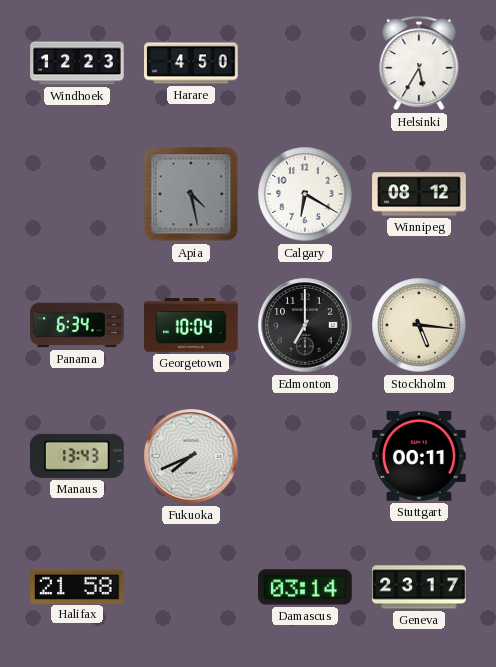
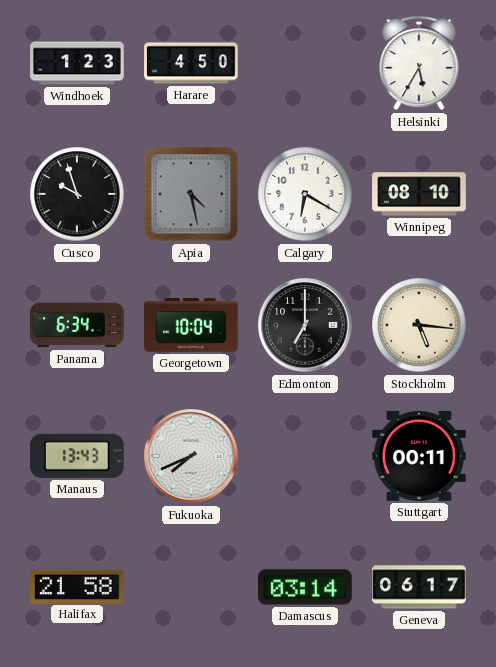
Windhoek: 12:23 -> 1:23
Cusco: none -> 9:57
Winnipeg: 08:12 -> 08:10
Geneva: 23:17 -> 06:17
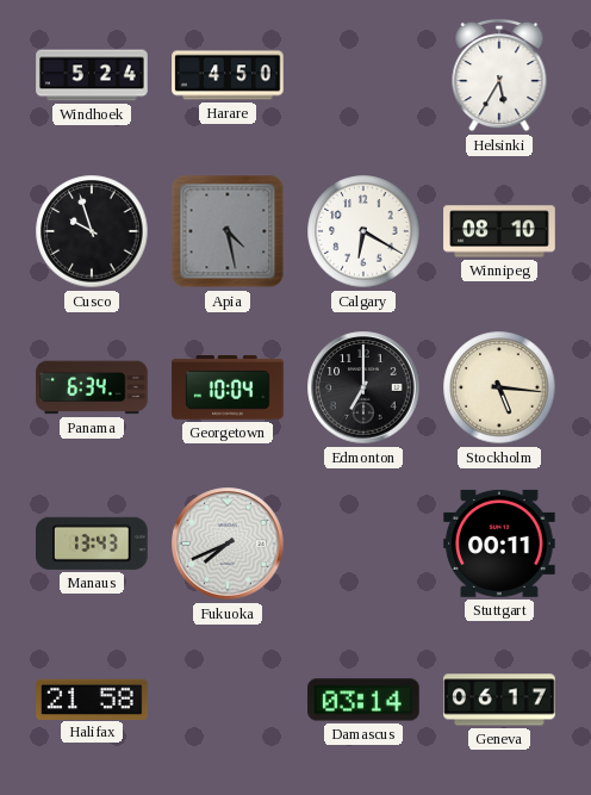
Windhoek: 1:23 -> 5:24
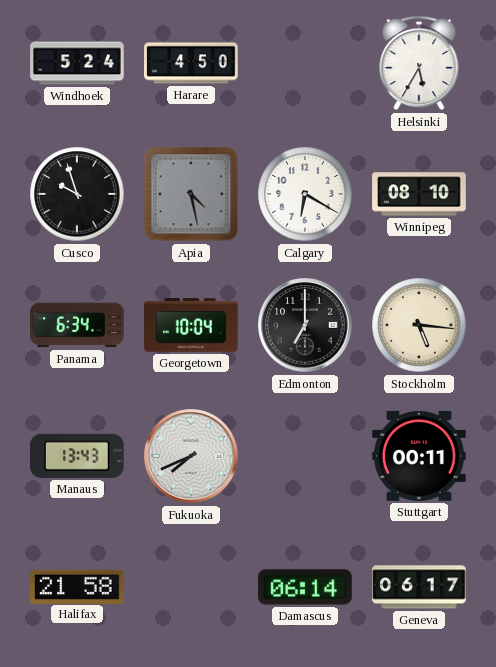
Damascus: 03:14 -> 06:14
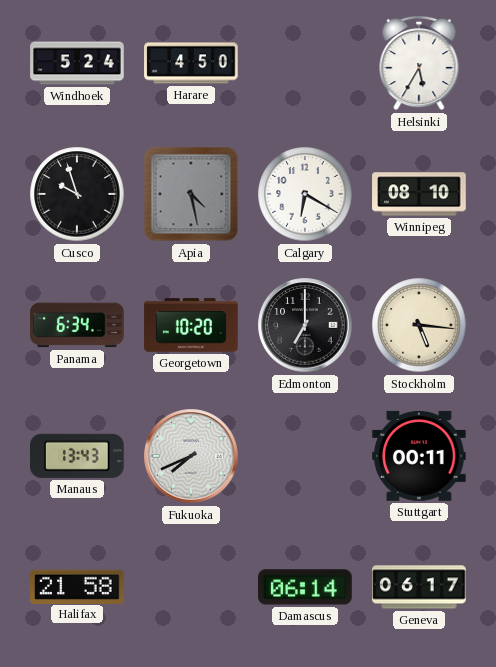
Georgetown: 10:04 -> 10:20
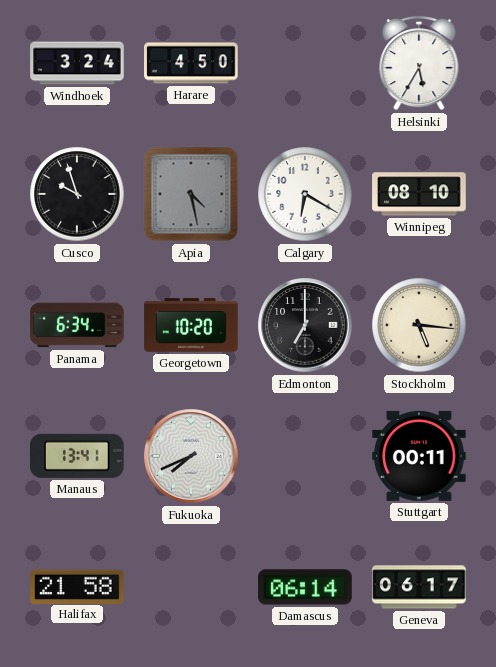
Windhoek: 5:24 -> 3:24
Manaus: 13:43 -> 13:41
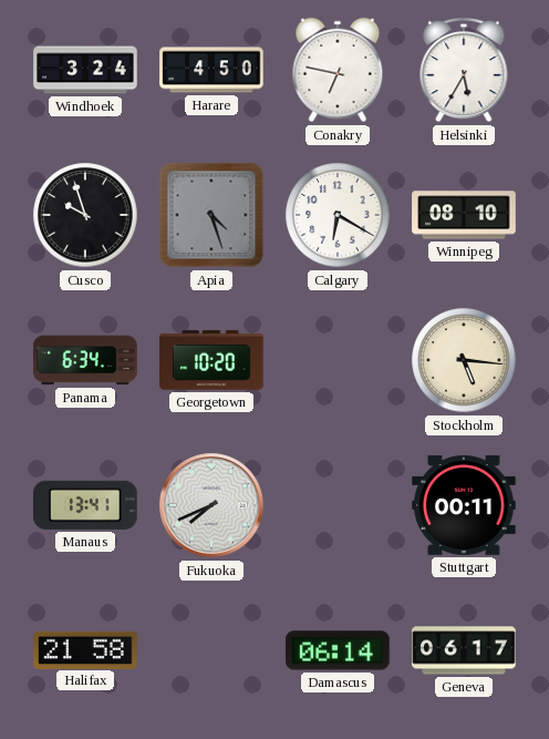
Conakry: none -> 6:47
Apia: 4:28 -> 4:27
Edmonton: 7:00 -> none
